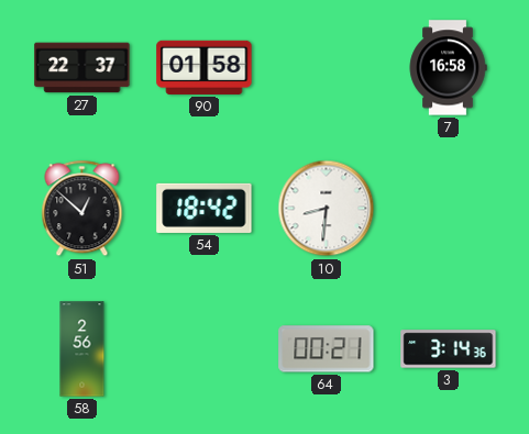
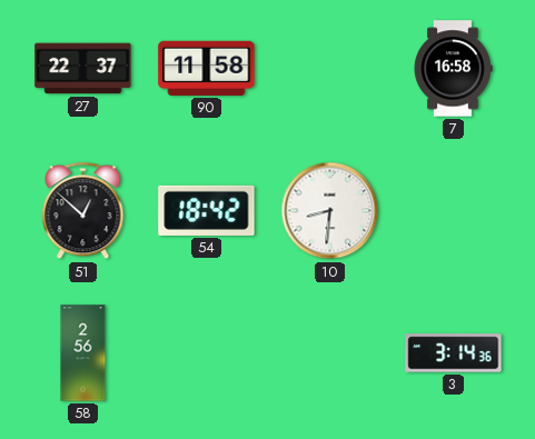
90: 01:58 -> 11:58
64: 00:21 -> none
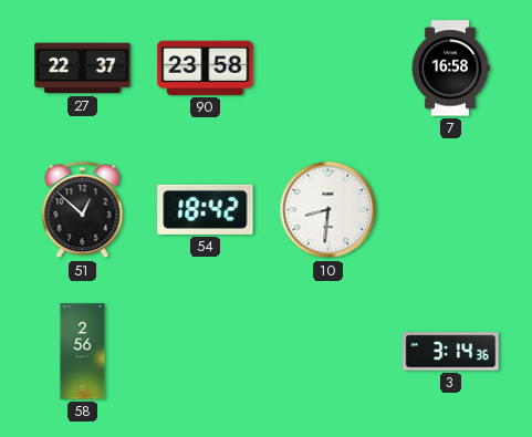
90: 11:58 -> 23:58
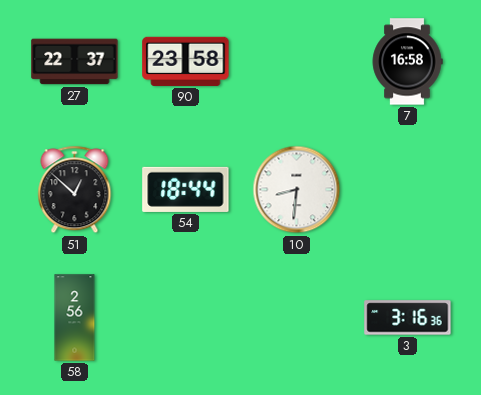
54: 18:42 -> 18:44
3: 3:14 -> 3:16
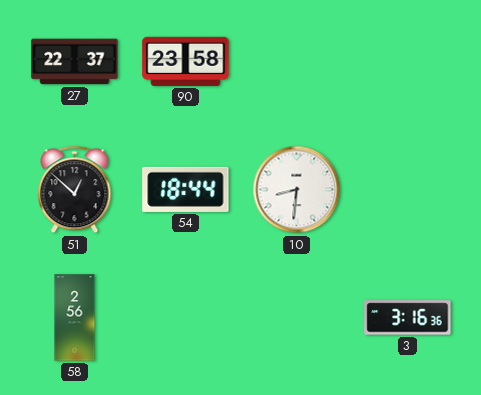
7: 16:58 -> none
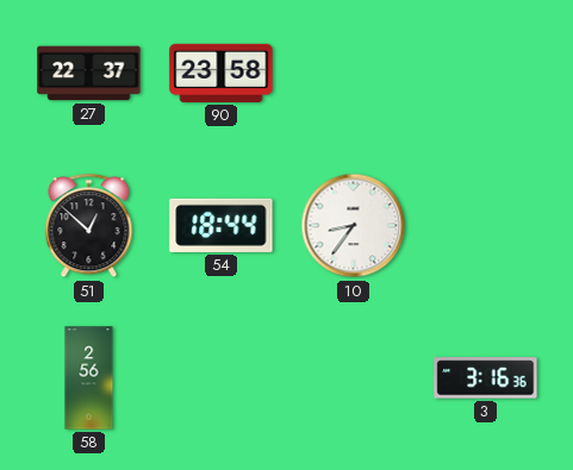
10: 8:31 -> 8:36
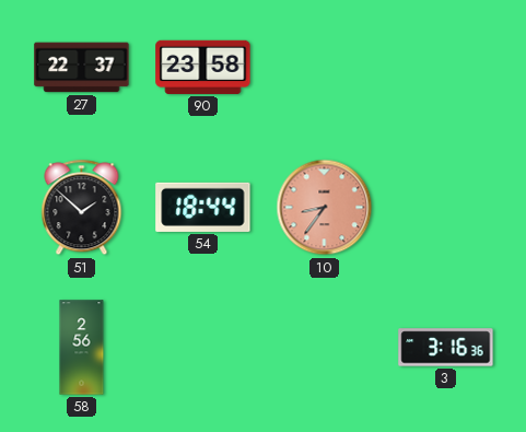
51: 12:52 -> 1:52
10 dial: white -> salmon
